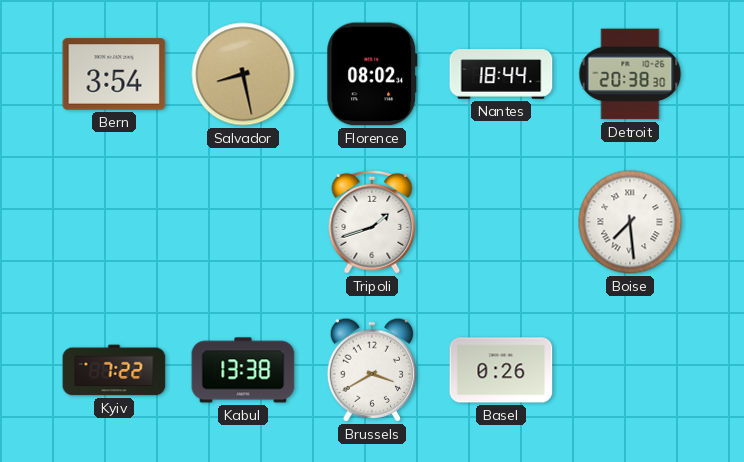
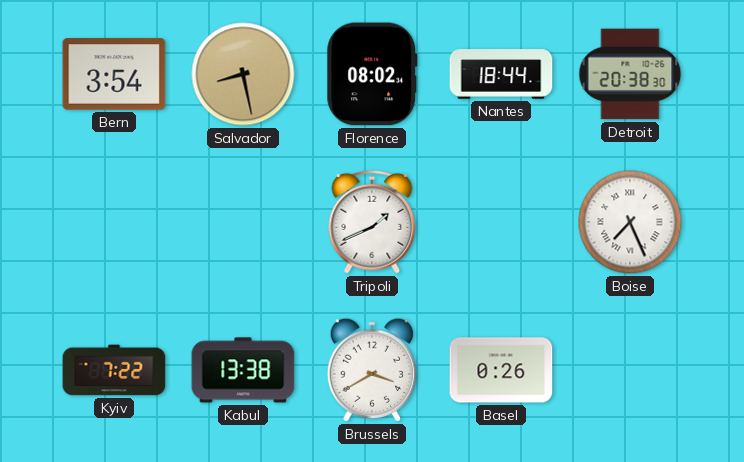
Tripoli: 1:42 -> 1:41
Boise: 7:29 -> 7:26
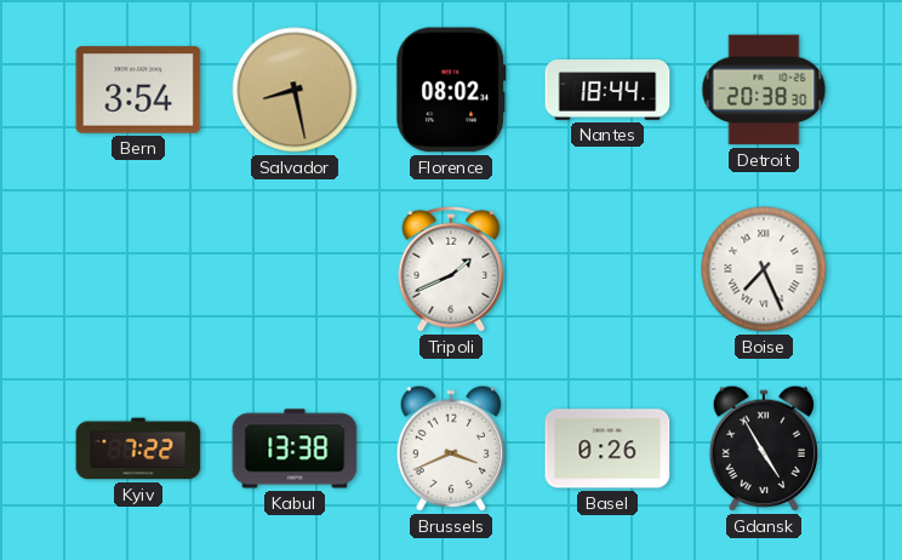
Brussels: 3:40 -> 3:41
Gdansk: none -> 4:55
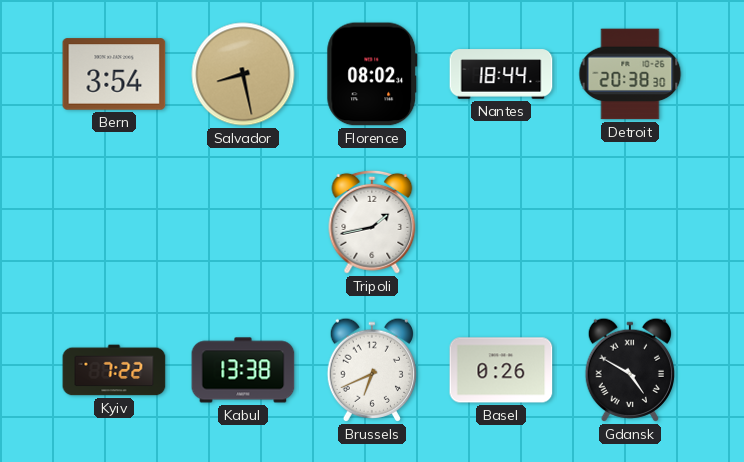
Tripoli: 1:41 -> 1:43
Boise: 7:26 -> none
Brussels: 3:41 -> 6:41
Gdansk: 4:55 -> 4:50
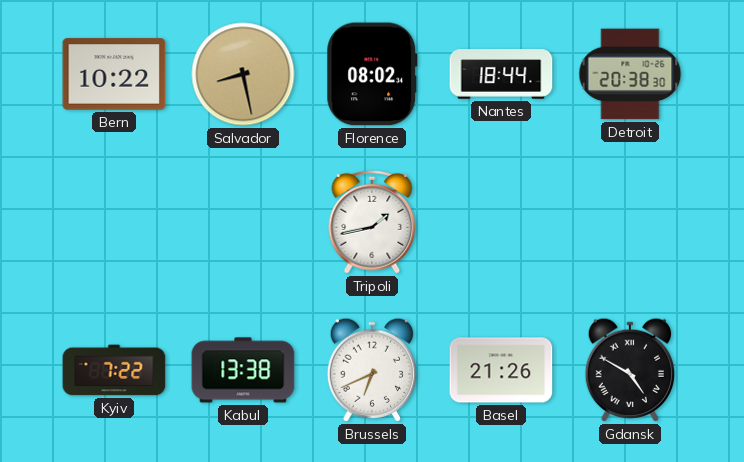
Bern: 3:54 -> 10:22
Basel: 0:26 -> 21:26
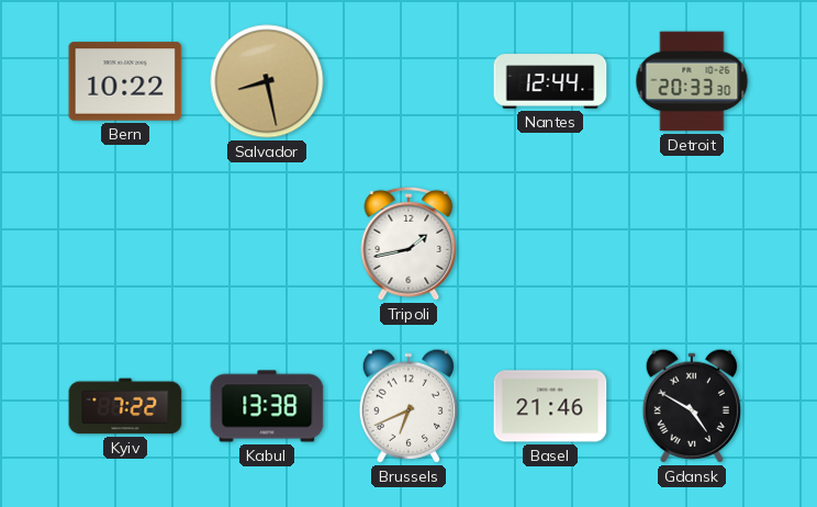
Florence: 08:02 -> none
Nantes: 18:44 -> 12:44
Detroit: 20:38 -> 20:33
Basel: 21:26 -> 21:46
